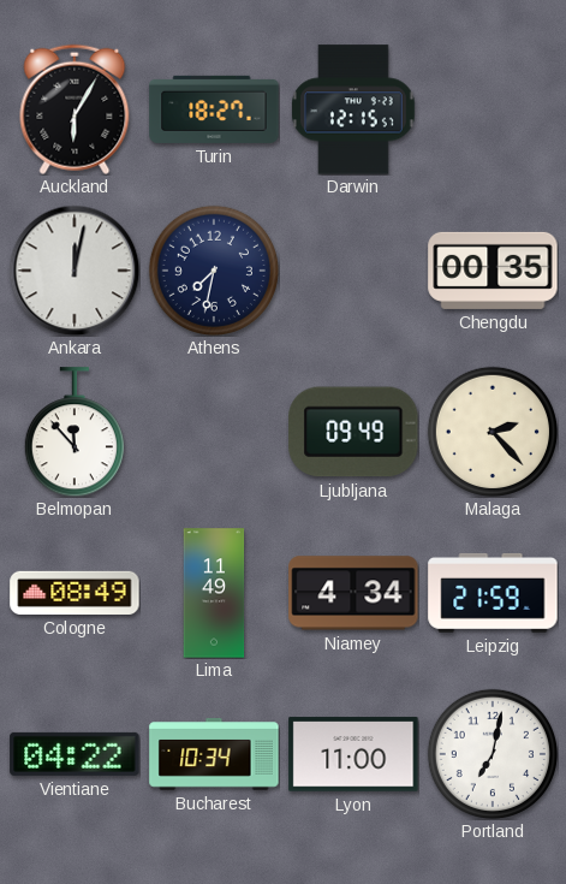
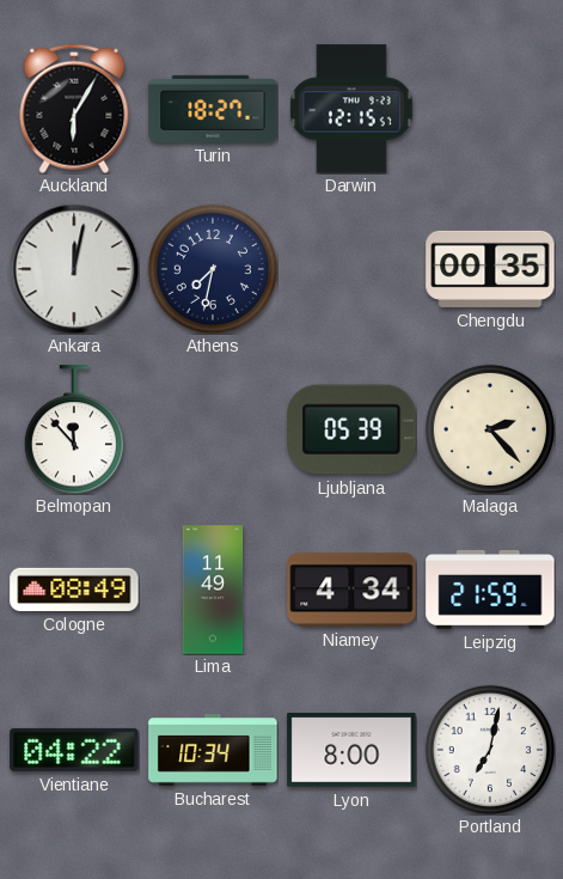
Ljubljana: 09:49 -> 05:39
Lyon: 11:00 -> 8:00
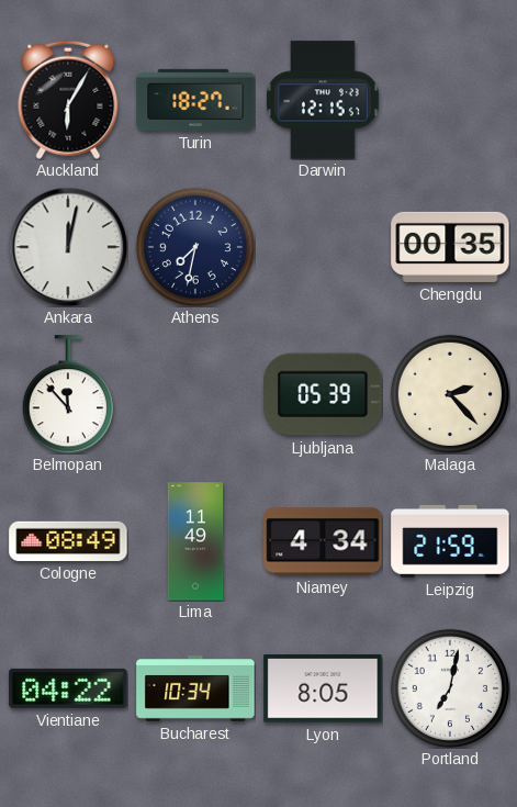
Lyon: 8:00 -> 8:05
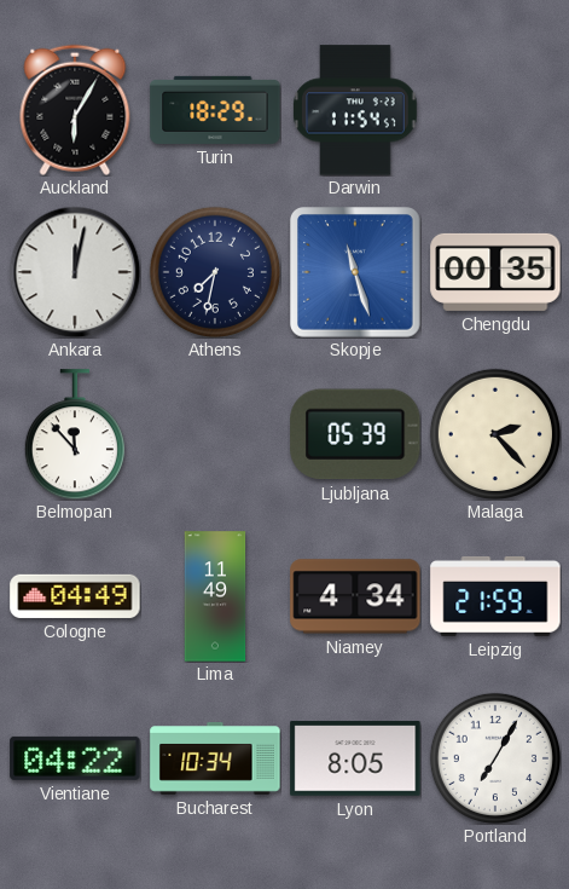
Turin: 18:27 -> 18:29
Darwin: 12:15 -> 11:54
Skopje: none -> 11:27
Cologne: 08:49 -> 04:49
Portland: 7:02 -> 7:05
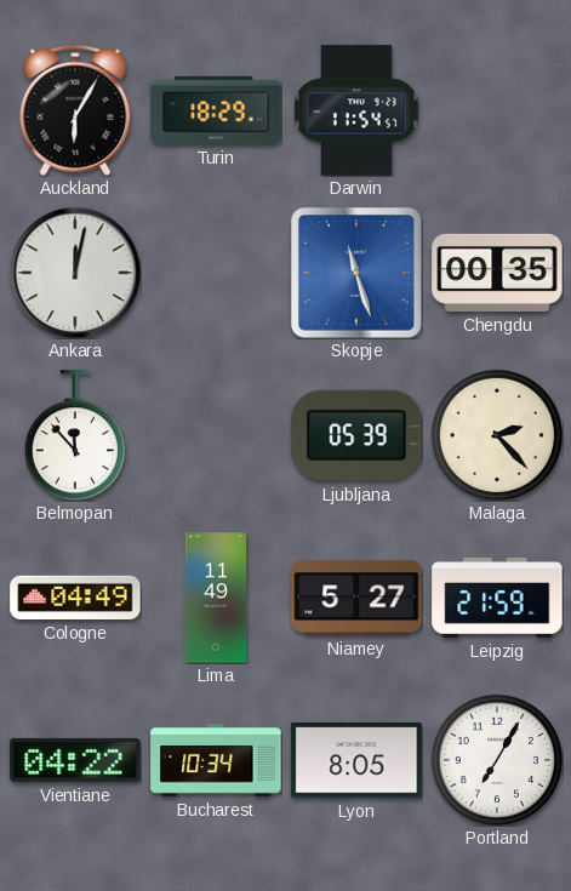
Athens: 7:32 -> none
Niamey: 4:34 -> 5:27
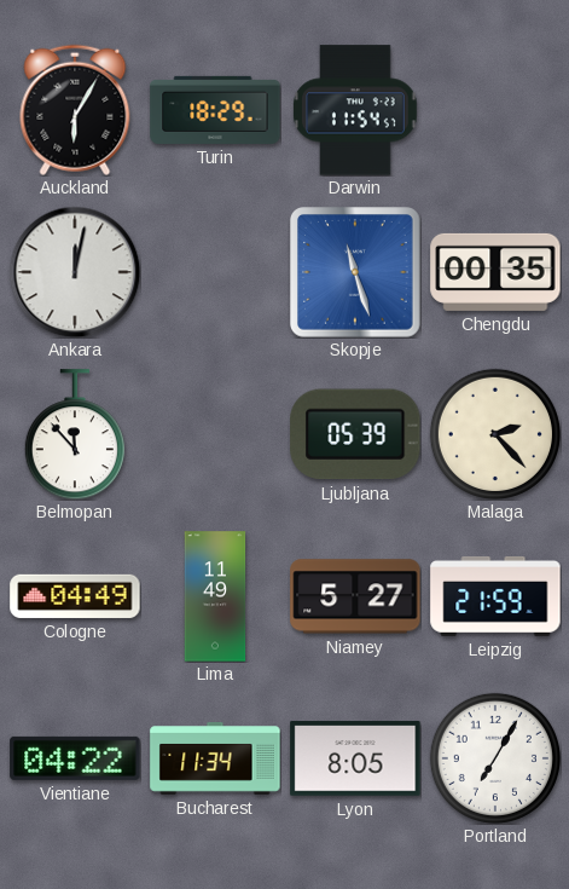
Bucharest: 10:34 -> 11:34
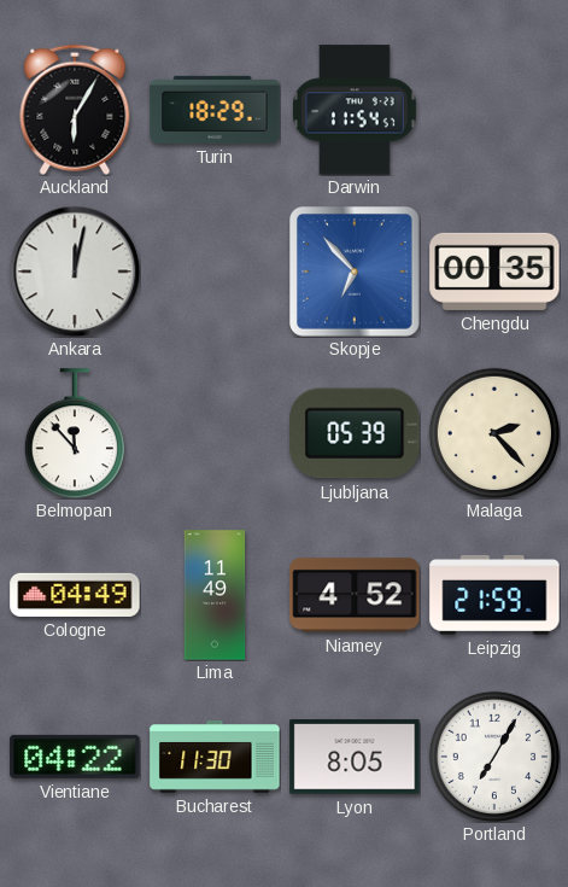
Skopje: 11:27 -> 6:53
Niamey: 5:27 -> 4:52
Bucharest: 11:34 -> 11:30
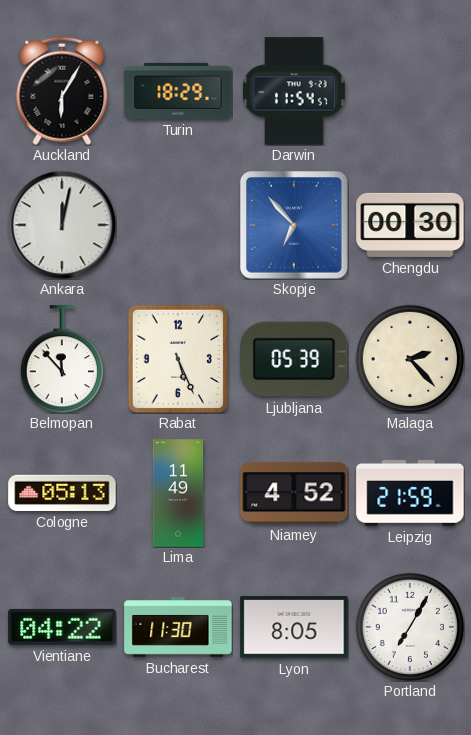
Chengdu: 00:35 -> 00:30
Rabat: none -> 5:26
Cologne: 04:49 -> 05:13
